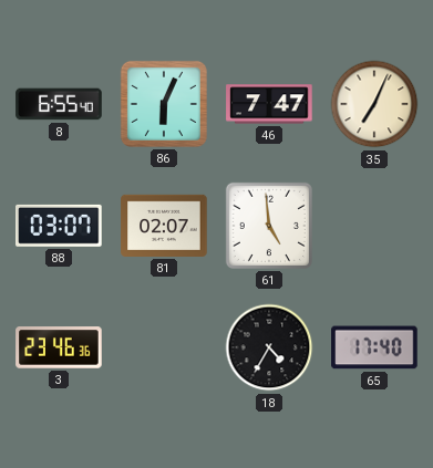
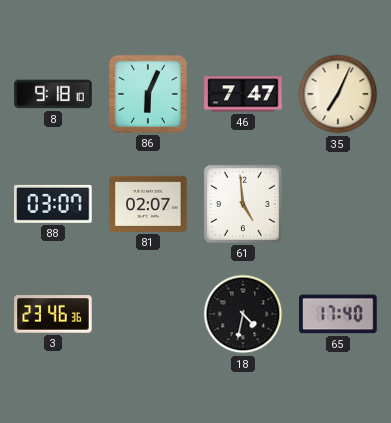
8: 6:55 -> 9:18
18: 4:35 -> 4:32
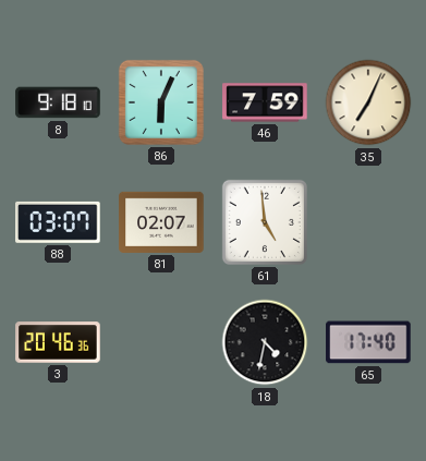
46: 7:47 -> 7:59
3: 23:46 -> 20:46
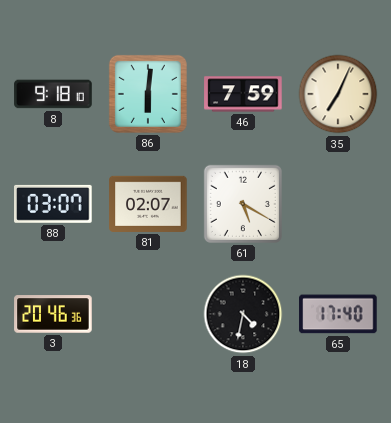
86: 6:04 -> 6:01
61: 4:59 -> 5:20
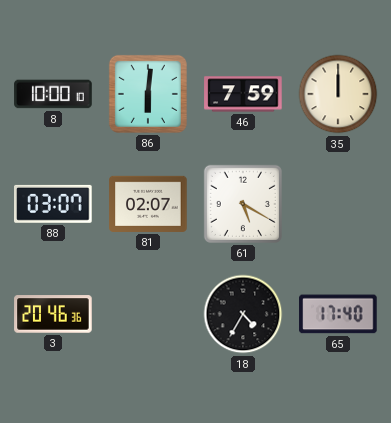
8: 9:18 -> 10:00
35: 7:04 -> 12:00
18: 4:32 -> 4:35
